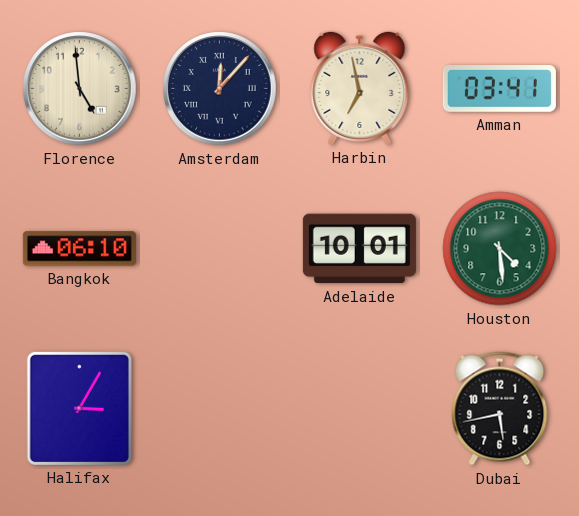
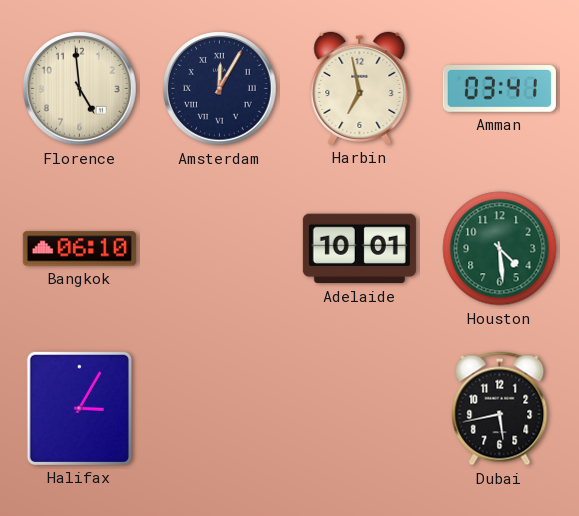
Amsterdam: 12:07 -> 12:05
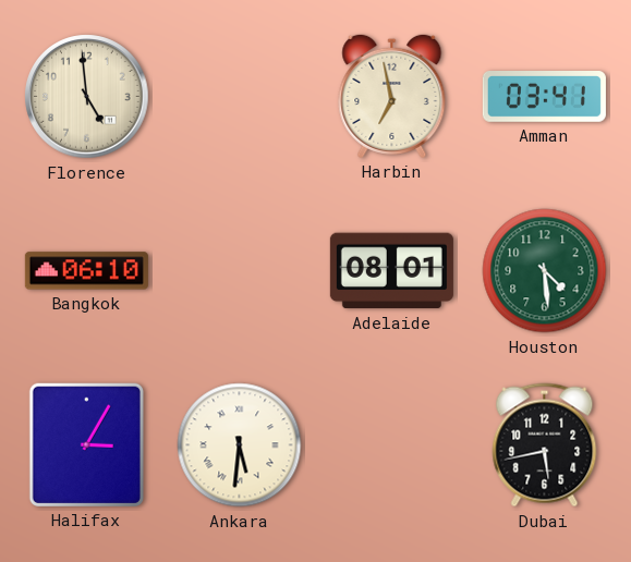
Amsterdam: 12:05 -> none
Adelaide: 10:01 -> 08:01
Ankara: none -> 5:31
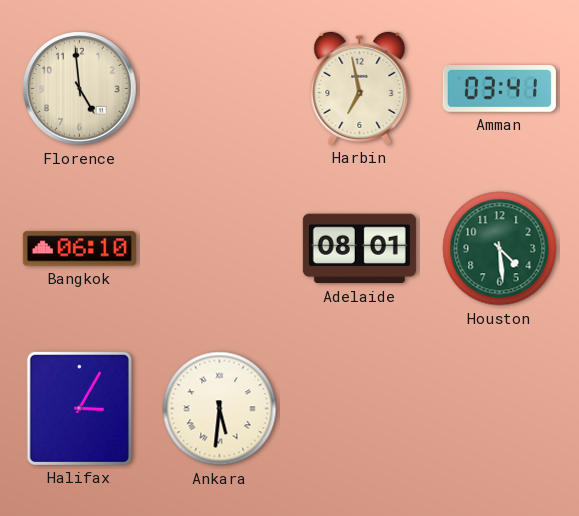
Dubai: 5:43 -> none
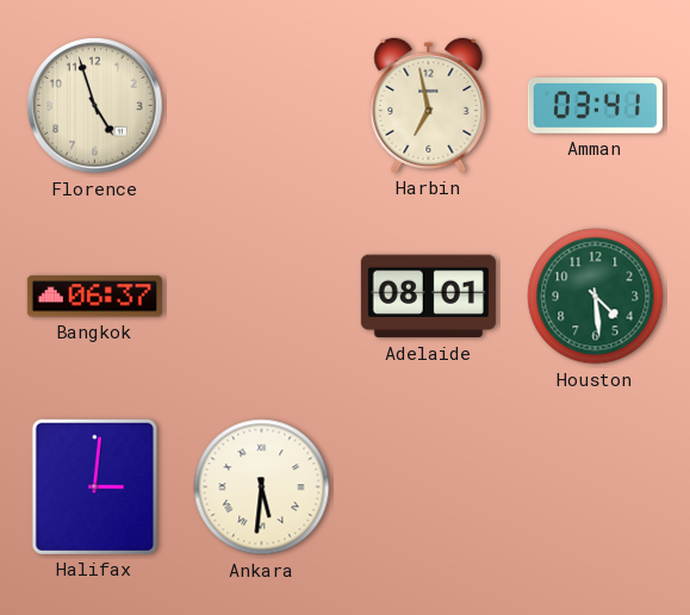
Florence: 4:59 -> 4:57
Bangkok: 06:10 -> 06:37
Halifax: 3:05 -> 3:01
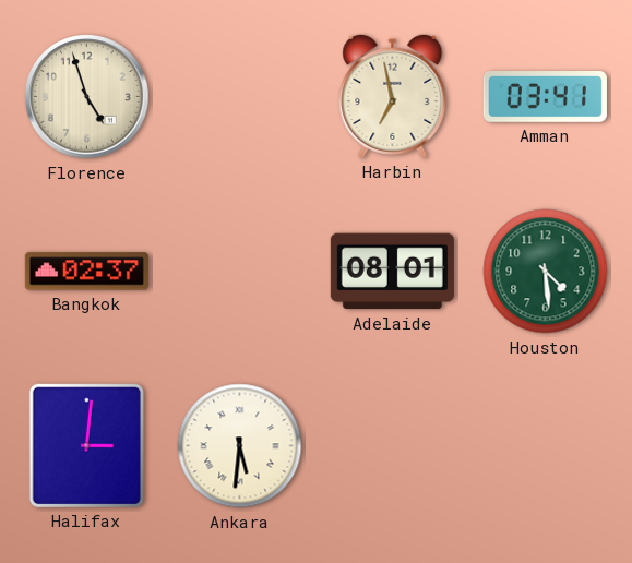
Bangkok: 06:37 -> 02:37
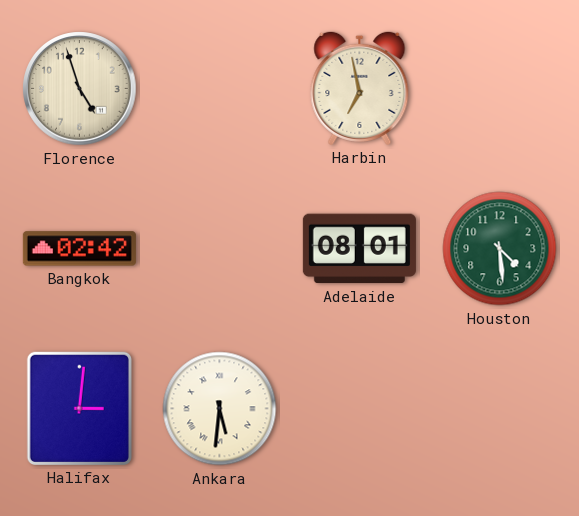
Amman: 03:41 -> none
Bangkok: 02:37 -> 02:42
